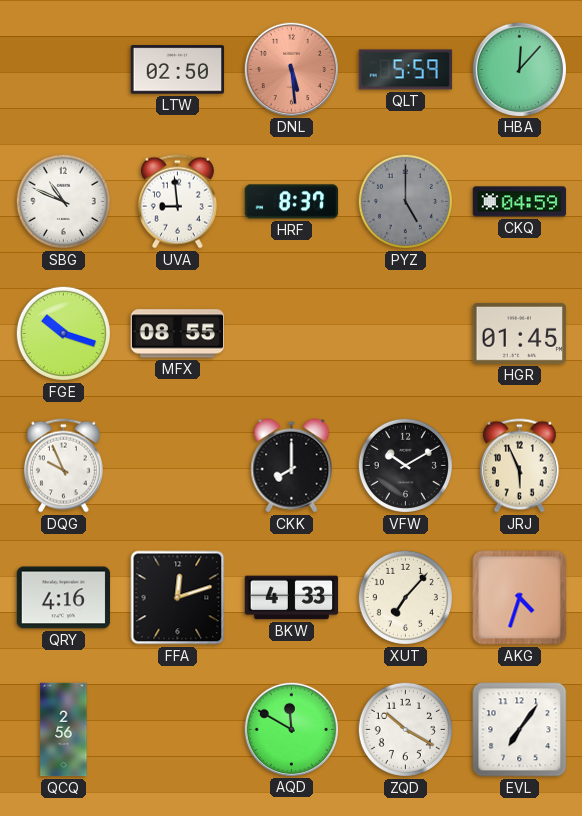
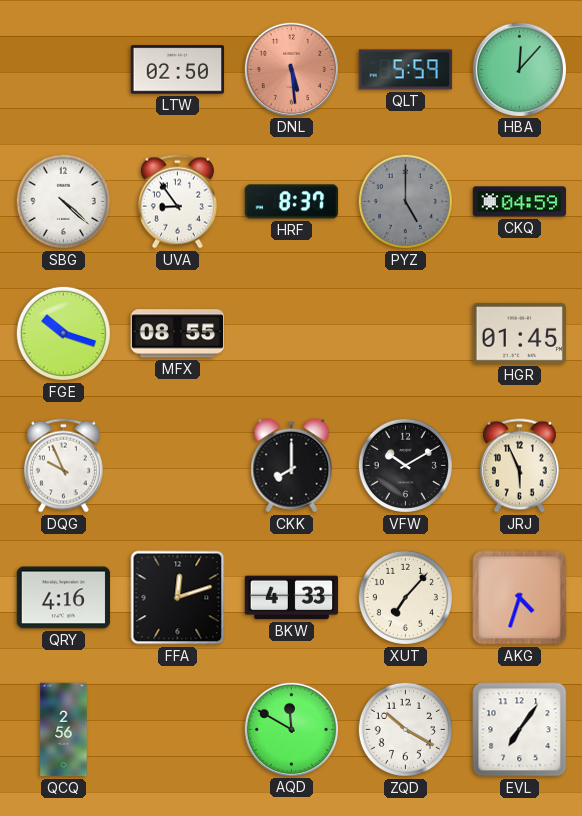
SBG: 10:49 -> 4:22
UVA: 8:59 -> 8:54
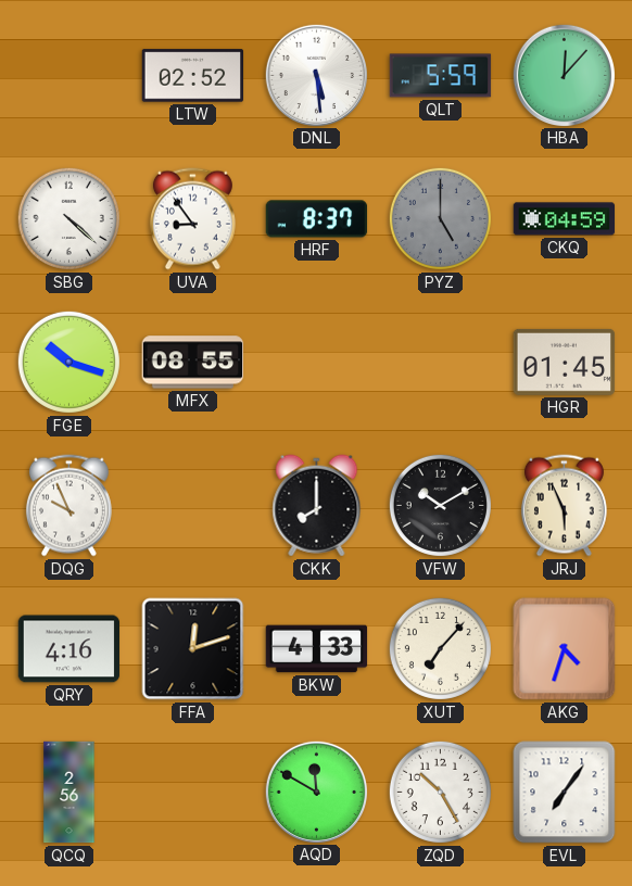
LTW: 02:50 -> 02:52
DNL dial: salmon -> white
ZQD: 10:20 -> 10:25
